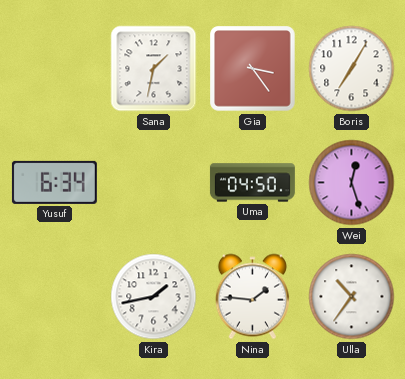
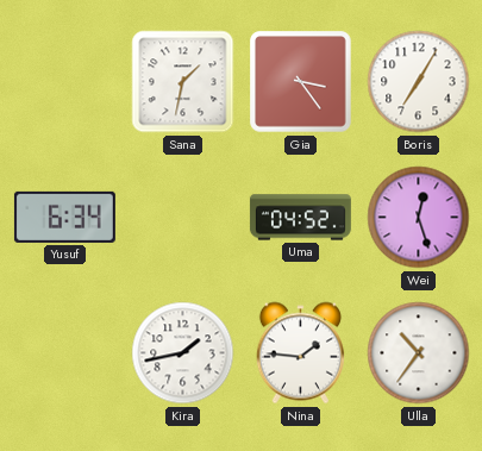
Uma: 04:50 -> 04:52
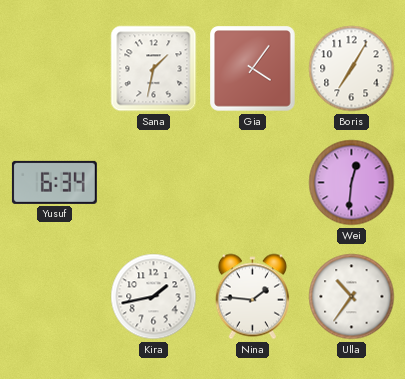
Gia: 3:24 -> 4:06
Uma: 04:52 -> none
Wei: 12:27 -> 12:31
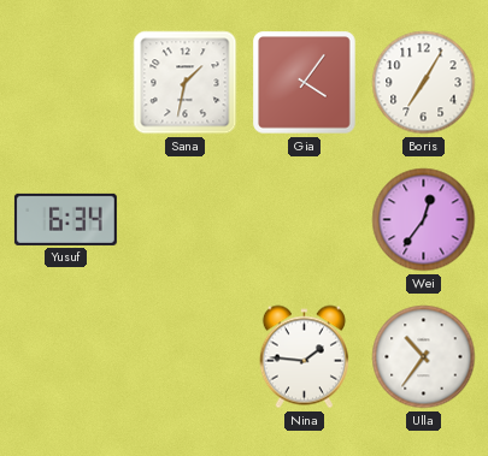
Wei: 12:31 -> 12:36
Kira: 1:43 -> none
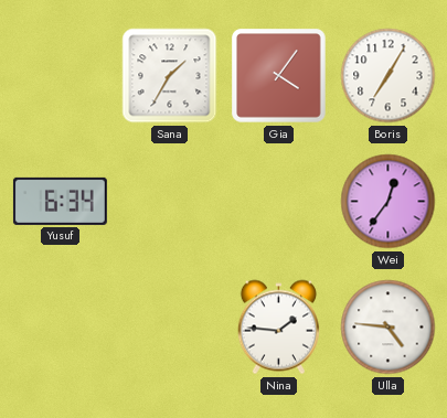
Sana: 1:32 -> 1:35
Ulla: 10:36 -> 4:46
